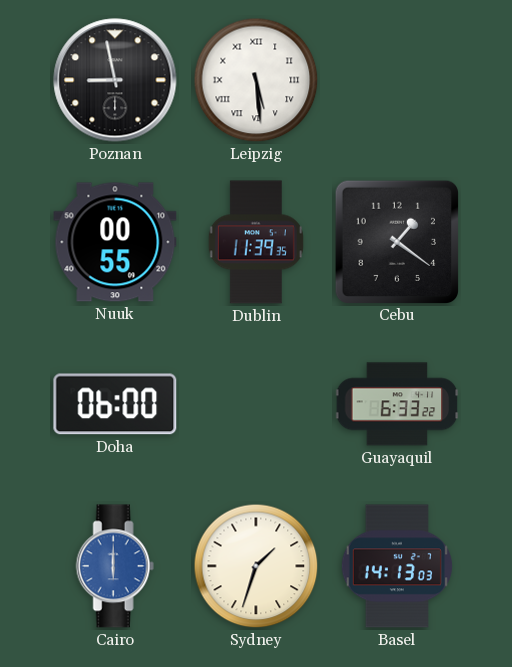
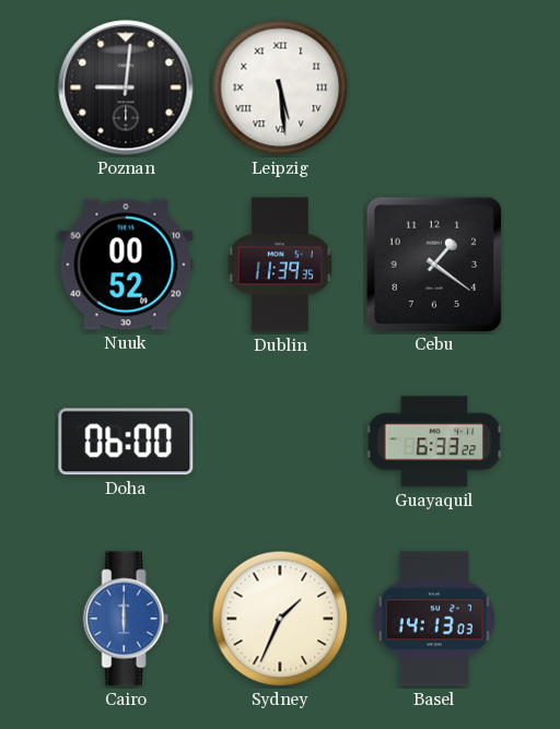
Poznan: 8:58 -> 9:01
Nuuk: 00:55 -> 00:52
Sydney: 1:33 -> 1:34
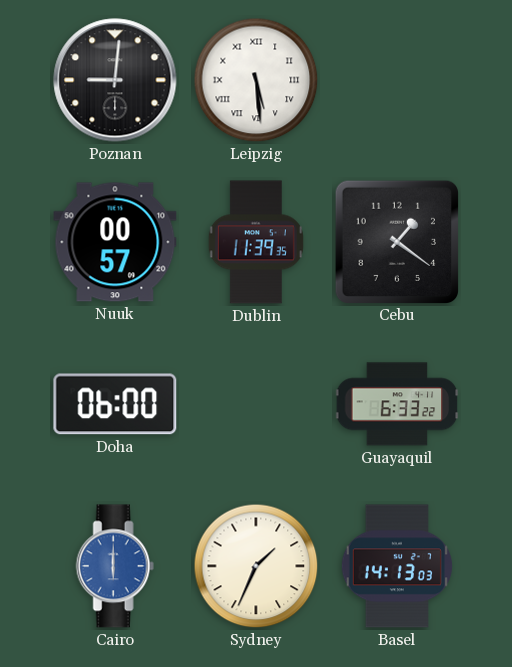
Nuuk: 00:52 -> 00:57
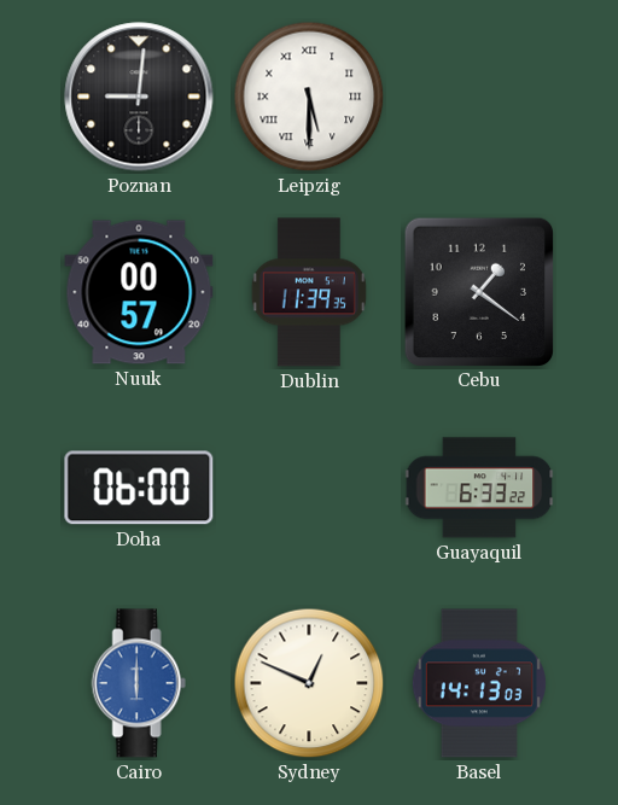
Leipzig: 5:29 -> 5:30
Sydney: 1:34 -> 12:49
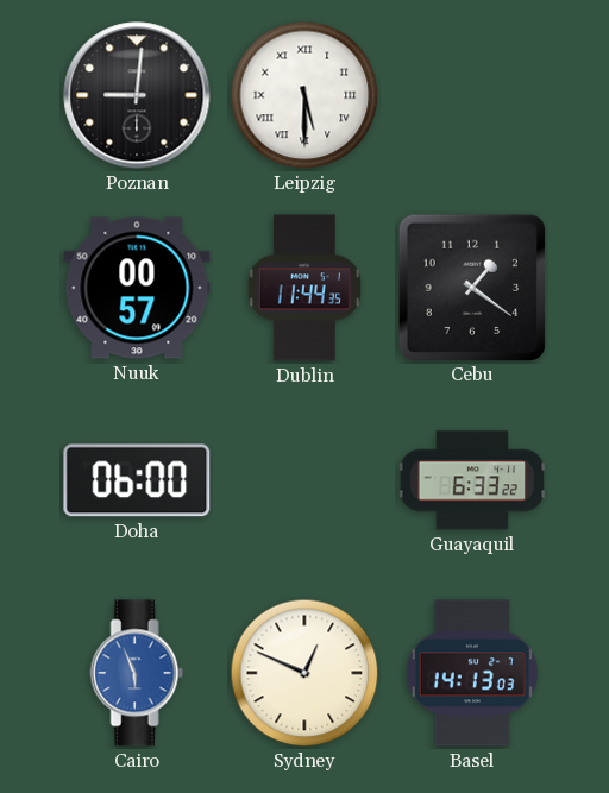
Dublin: 11:39 -> 11:44
Cairo: 6:00 -> 5:56
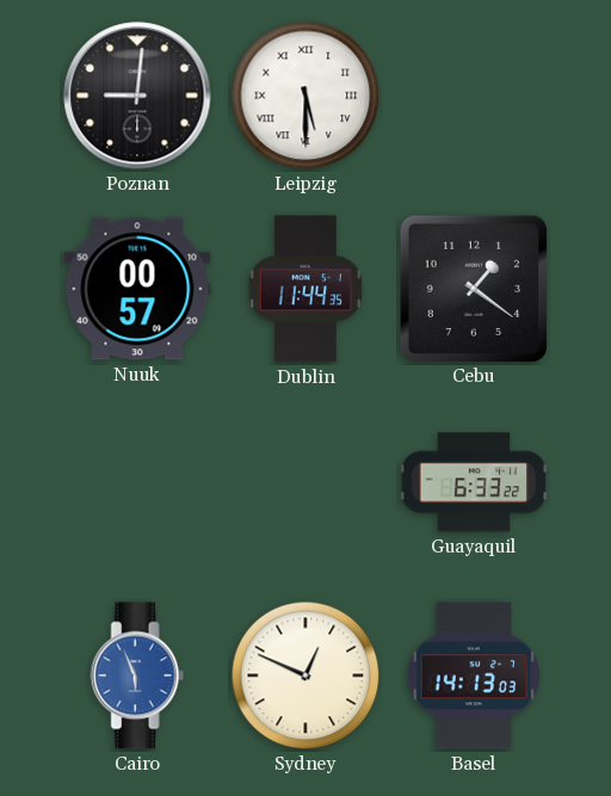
Doha: 06:00 -> none
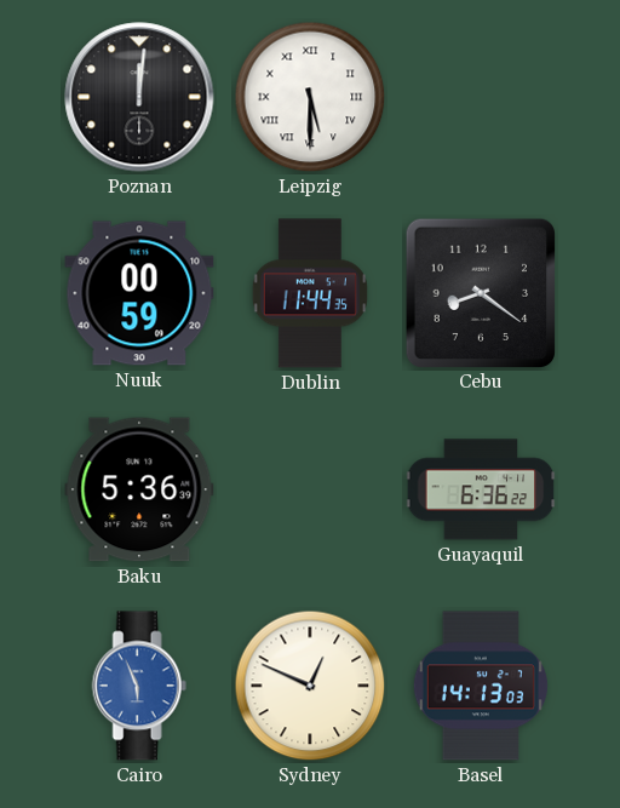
Poznan: 9:01 -> 12:01
Nuuk: 00:57 -> 00:59
Cebu: 1:21 -> 8:21
Baku: none -> 5:36
Guayaquil: 6:33 -> 6:36
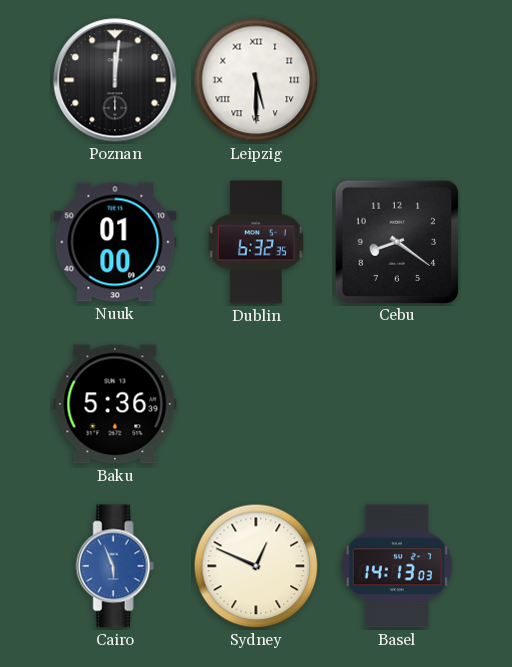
Nuuk: 00:59 -> 01:00
Dublin: 11:44 -> 6:32
Guayaquil: 6:36 -> none
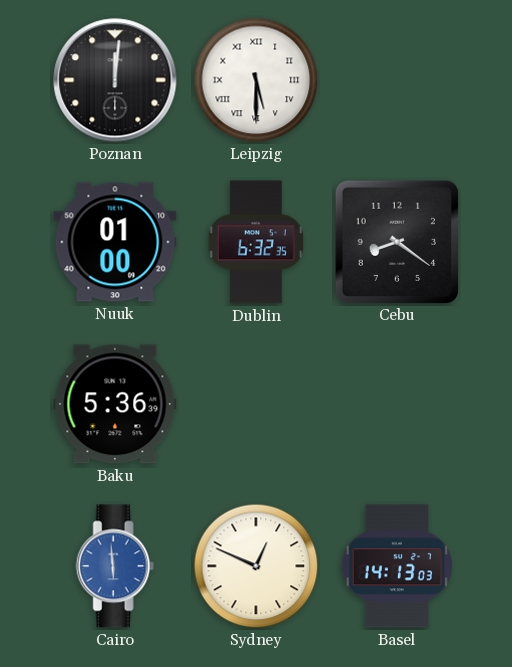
Cairo: 5:56 -> 5:59
